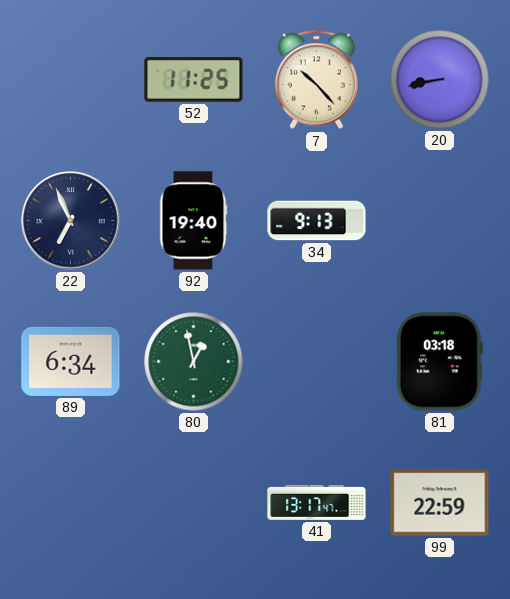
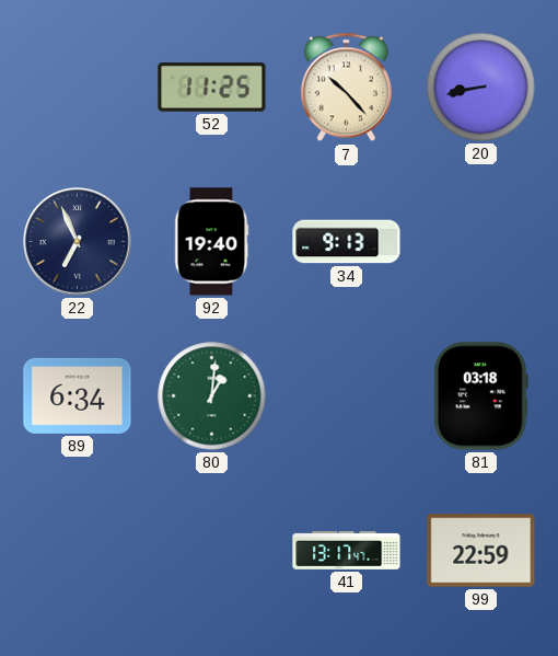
80: 12:58 -> 1:01
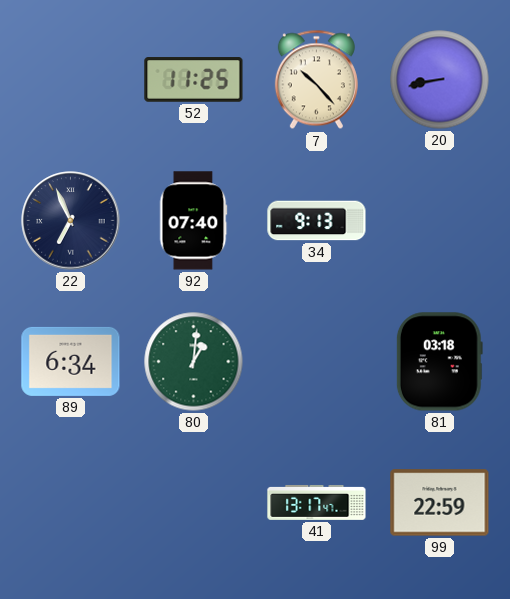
92: 19:40 -> 07:40
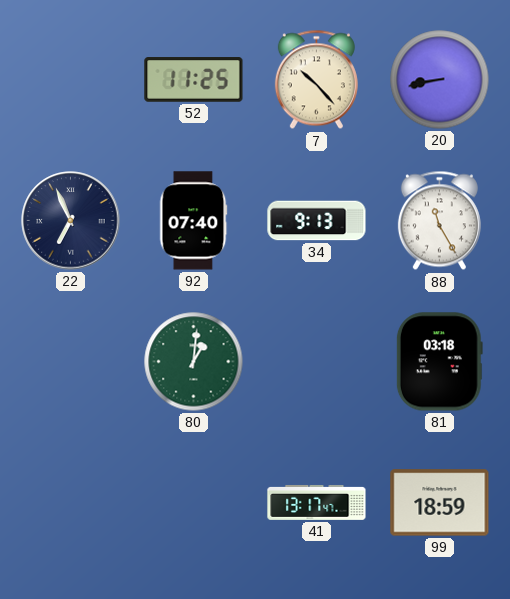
88: none -> 11:25
89: 6:34 -> none
99: 22:59 -> 18:59
